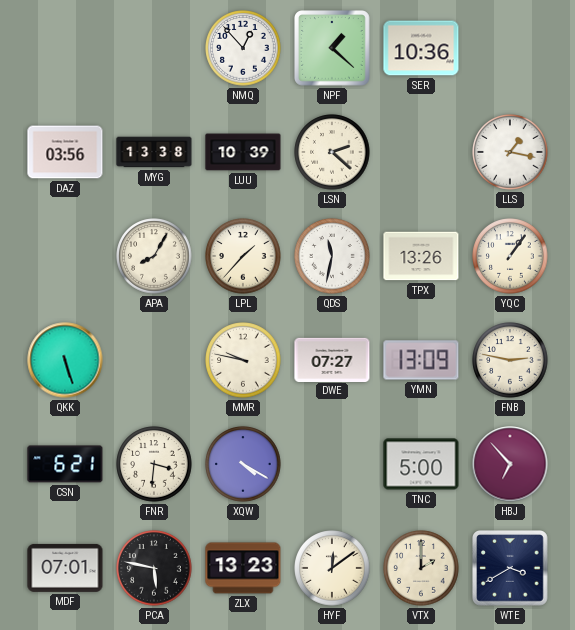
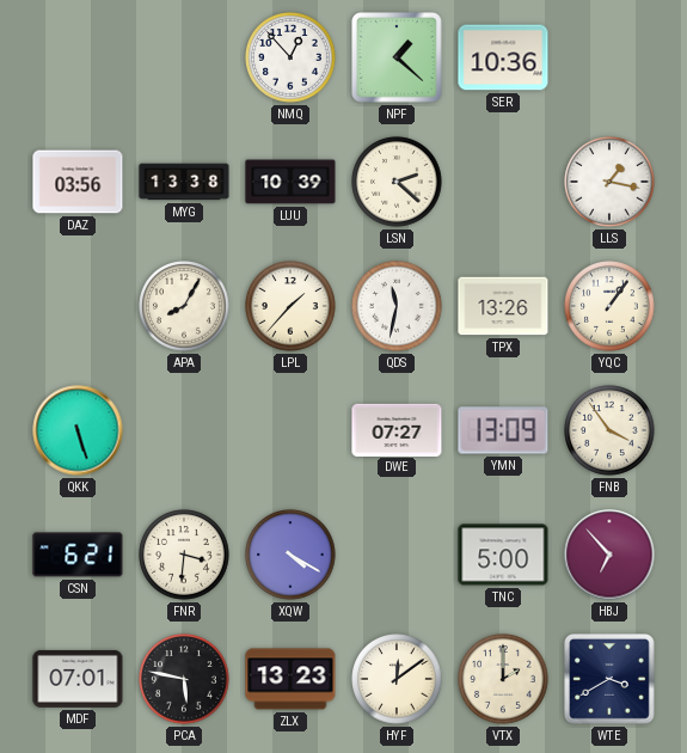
MMR: 9:47 -> none
FNB: 2:47 -> 3:54
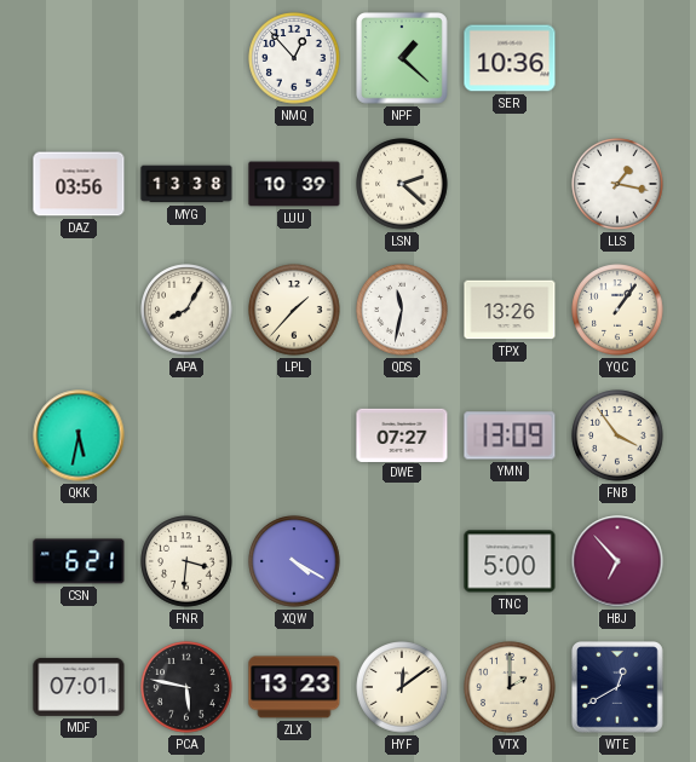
QKK: 5:27 -> 5:32
WTE: 3:40 -> 12:40
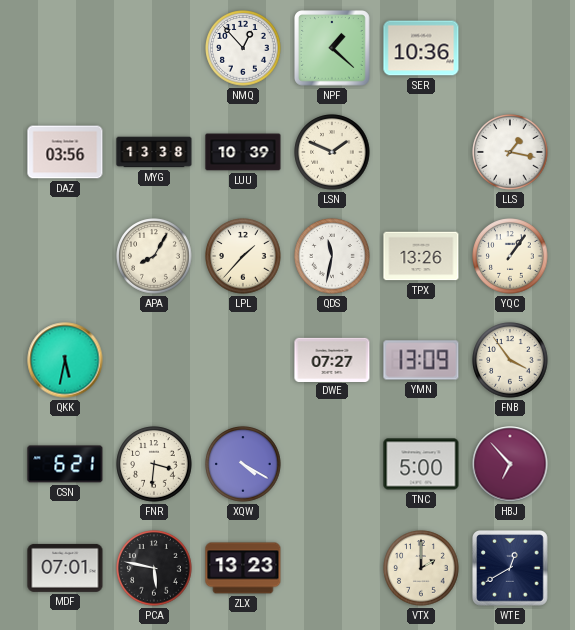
LSN: 2:22 -> 1:49
HYF: 12:09 -> none
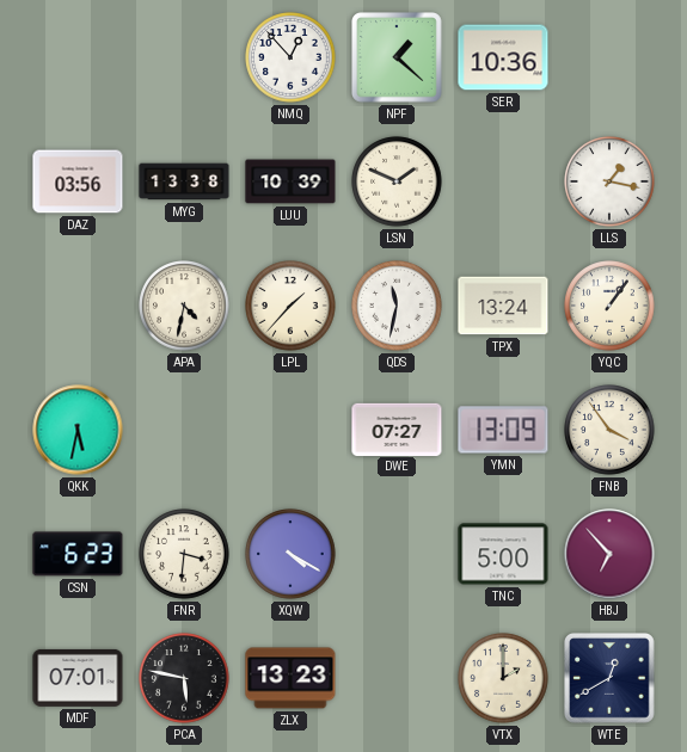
APA: 8:05 -> 4:32
TPX: 13:26 -> 13:24
CSN: 6:21 -> 6:23
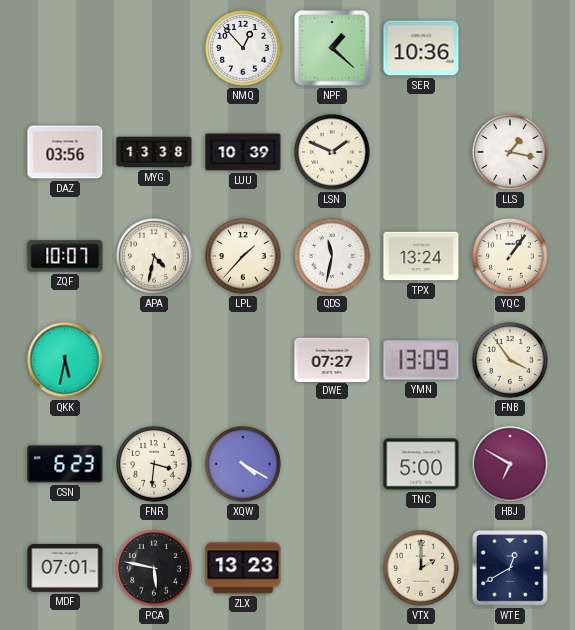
ZQF: none -> 10:07
HBJ: 6:53 -> 6:50
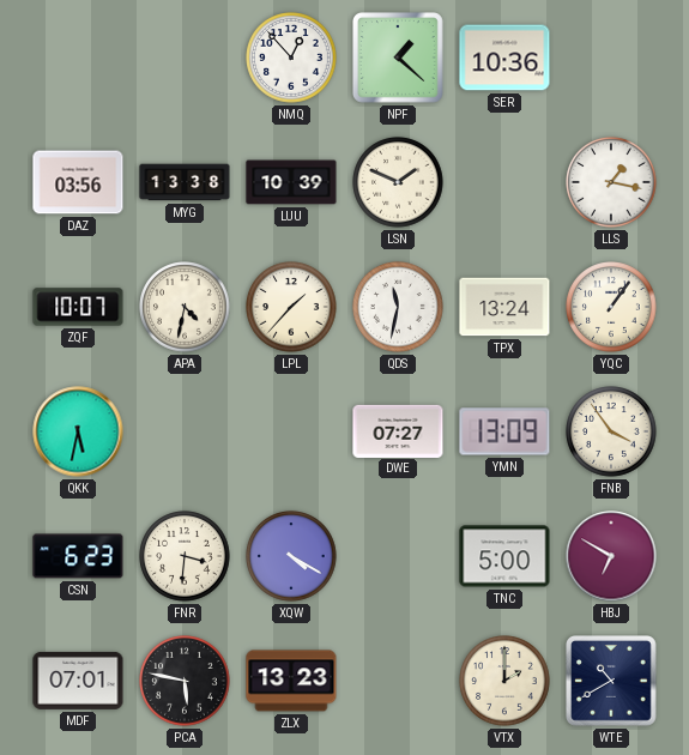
WTE: 12:40 -> 10:40
